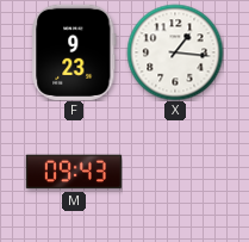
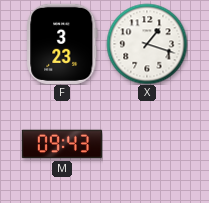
F: 9:23 -> 3:23
X: 1:16 -> 1:18
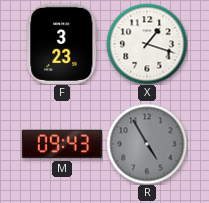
R: none -> 4:55
